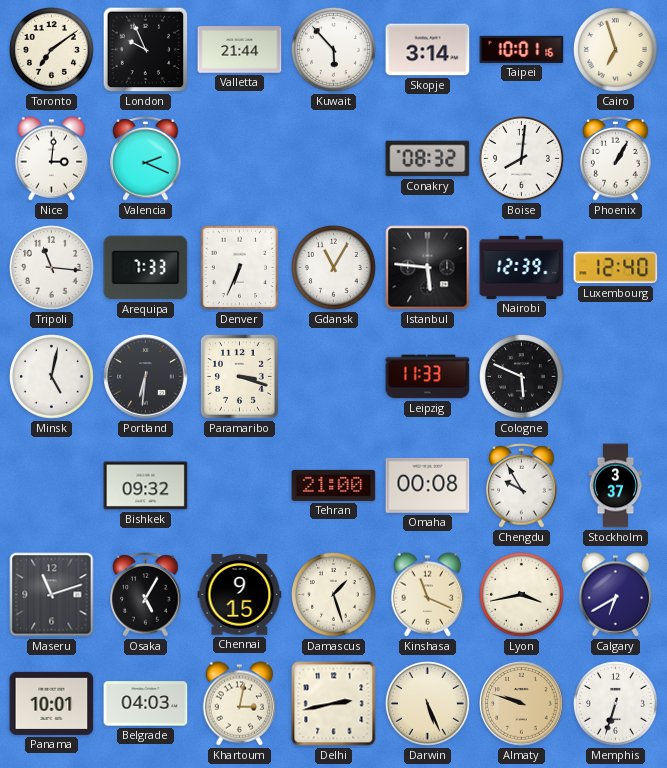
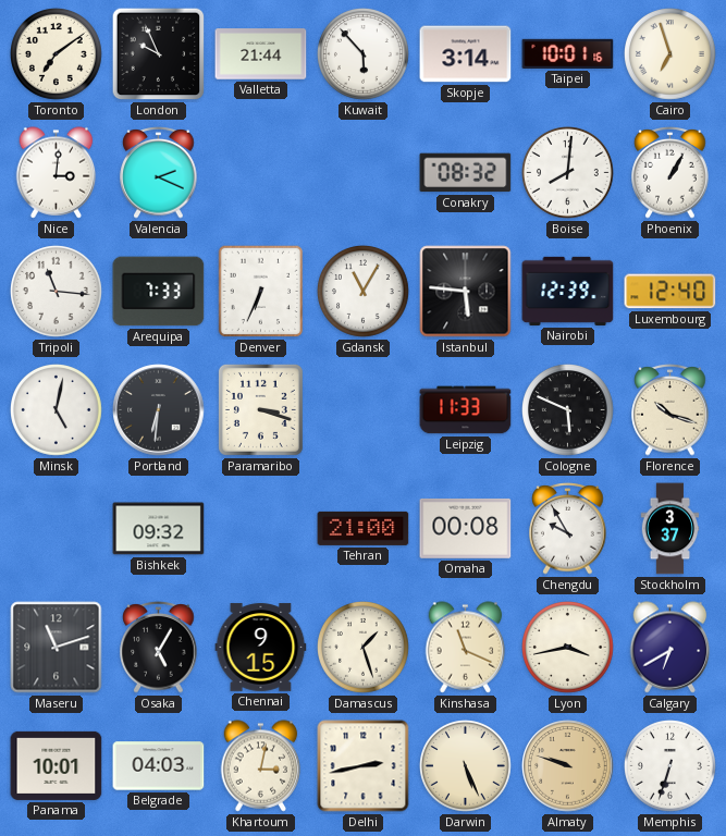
Florence: none -> 10:18
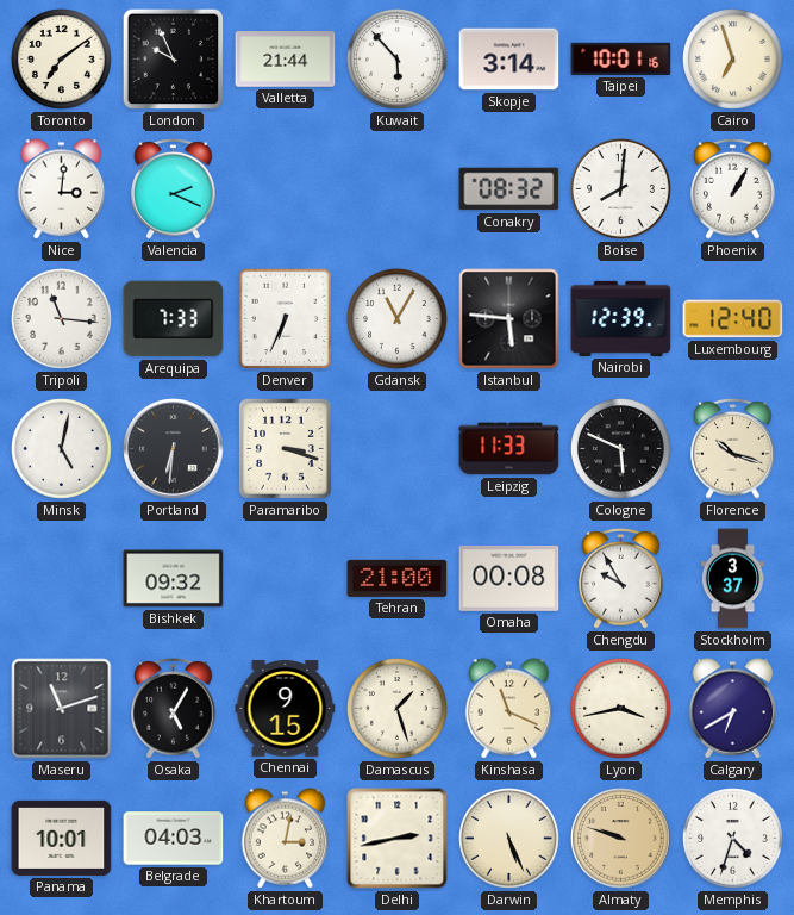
Memphis: 6:33 -> 4:33
